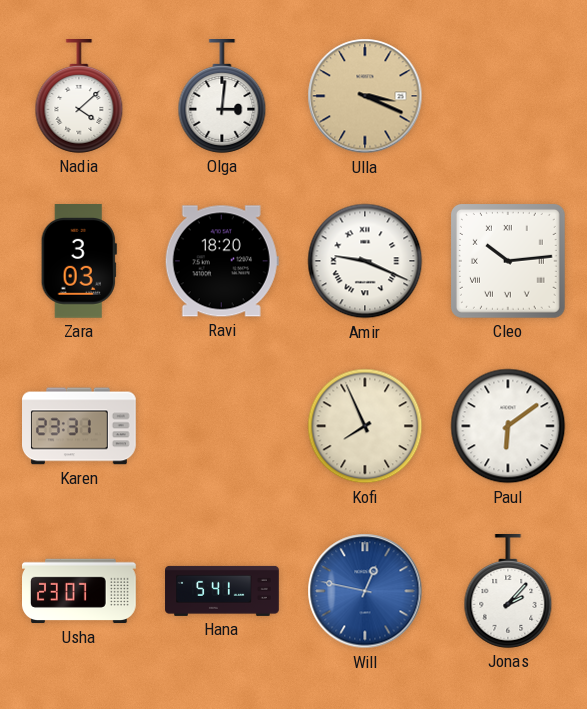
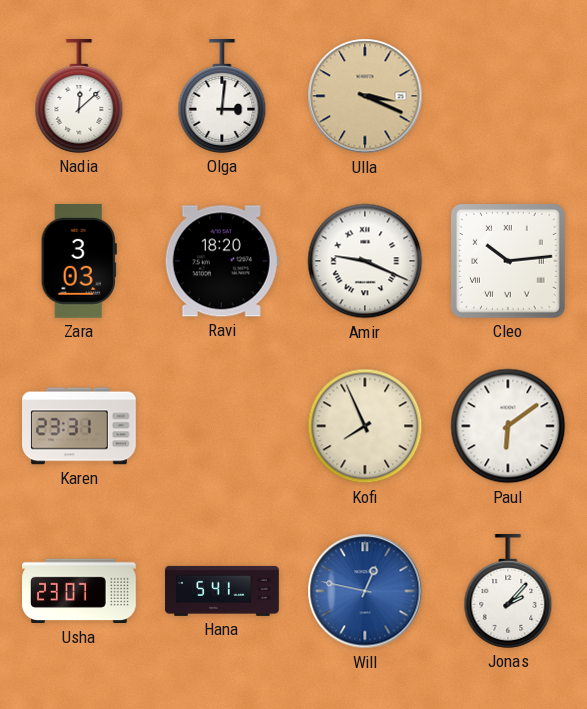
Nadia: 4:08 -> 12:08
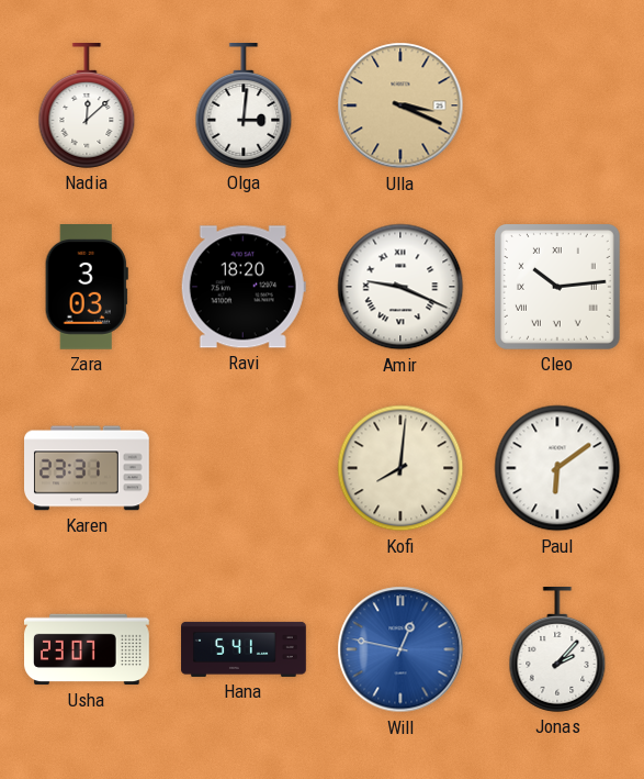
Kofi: 7:56 -> 8:01
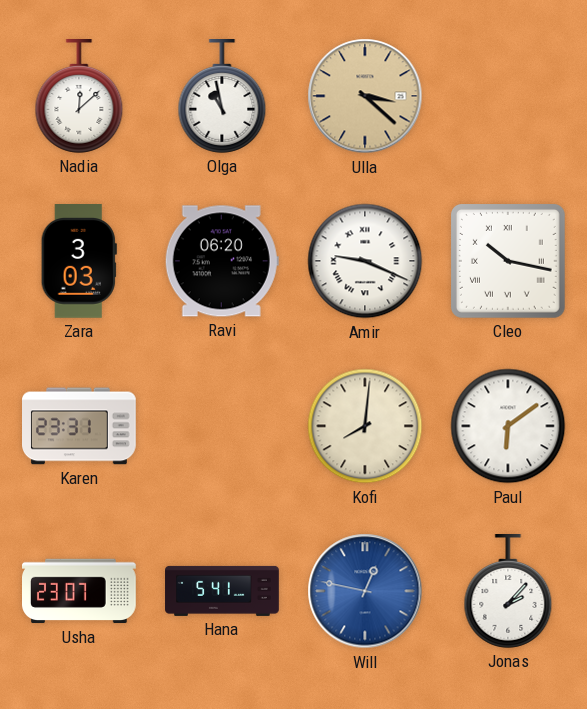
Olga: 3:01 -> 10:58
Ulla: 3:19 -> 3:22
Ravi: 18:20 -> 06:20
Cleo: 10:14 -> 10:17
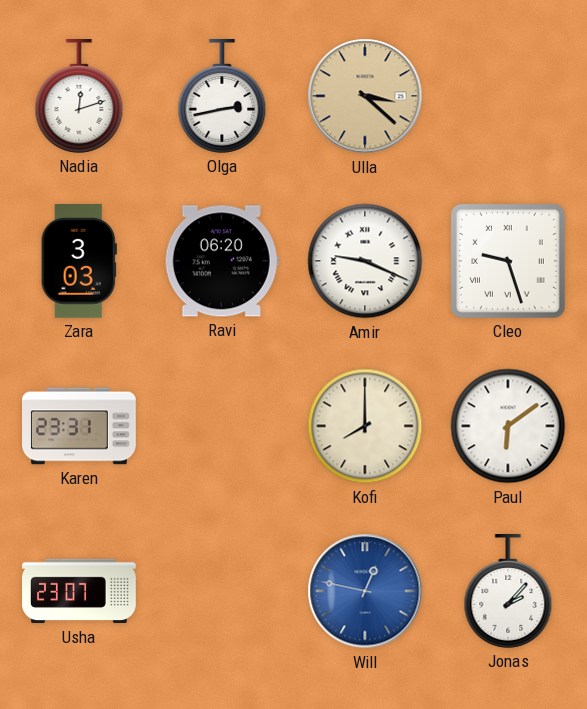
Nadia: 12:08 -> 12:12
Olga: 10:58 -> 2:43
Cleo: 10:17 -> 9:27
Kofi: 8:01 -> 8:00
Hana: 5:41 -> none
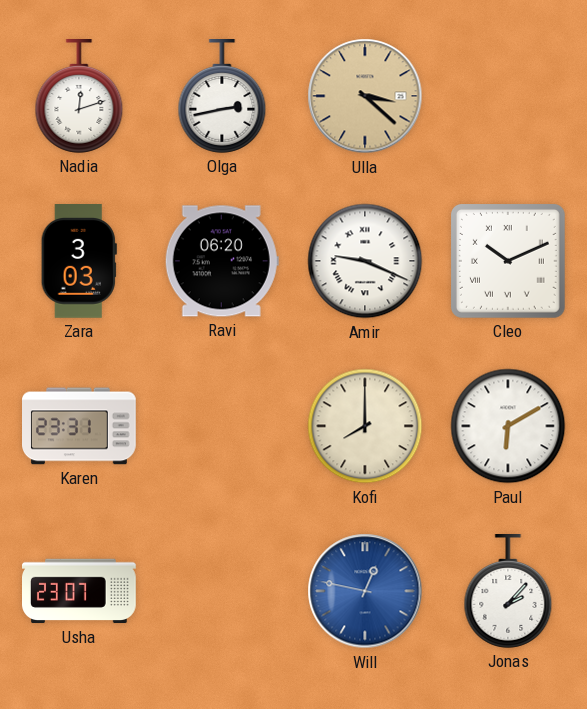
Cleo: 9:27 -> 10:11
Paul: 6:09 -> 6:10
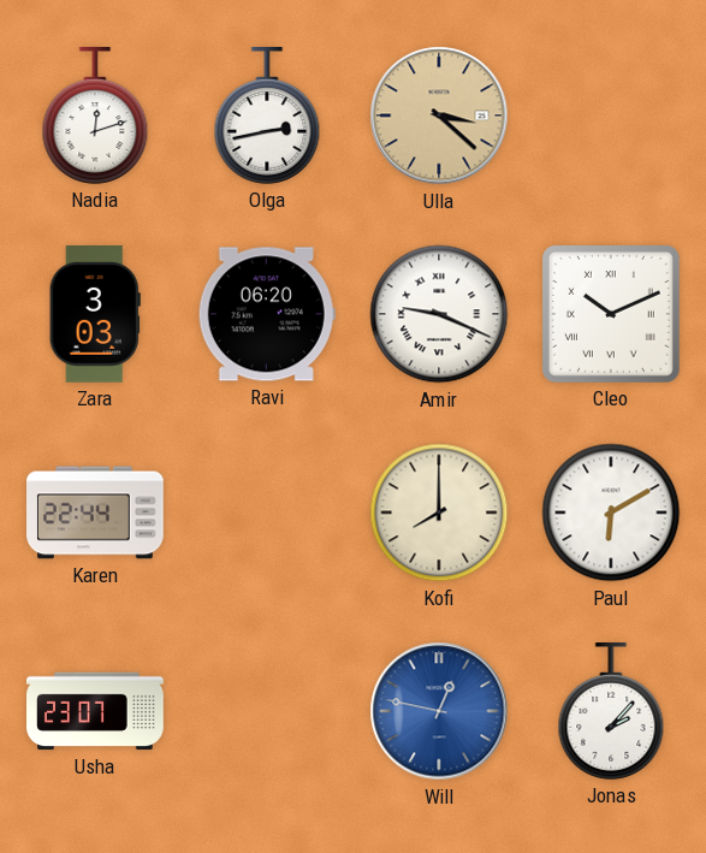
Karen: 23:31 -> 22:44
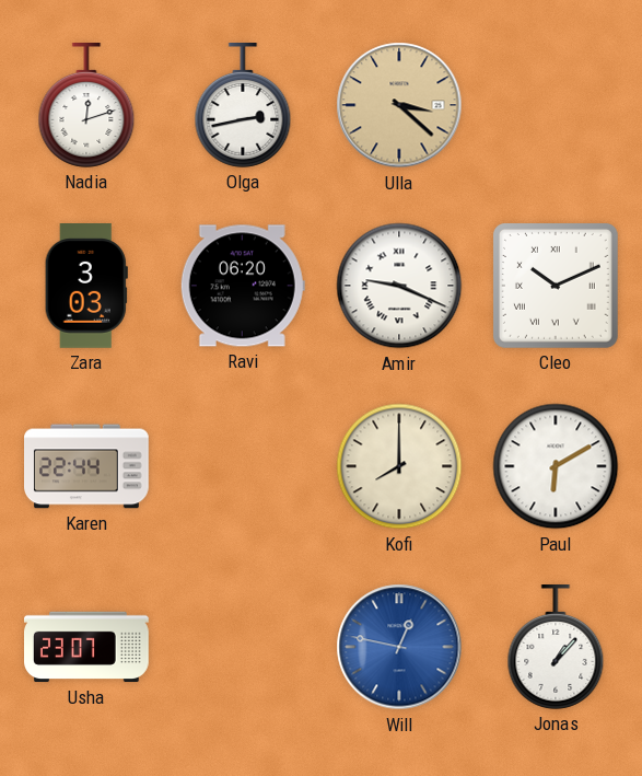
Jonas: 2:07 -> 1:07
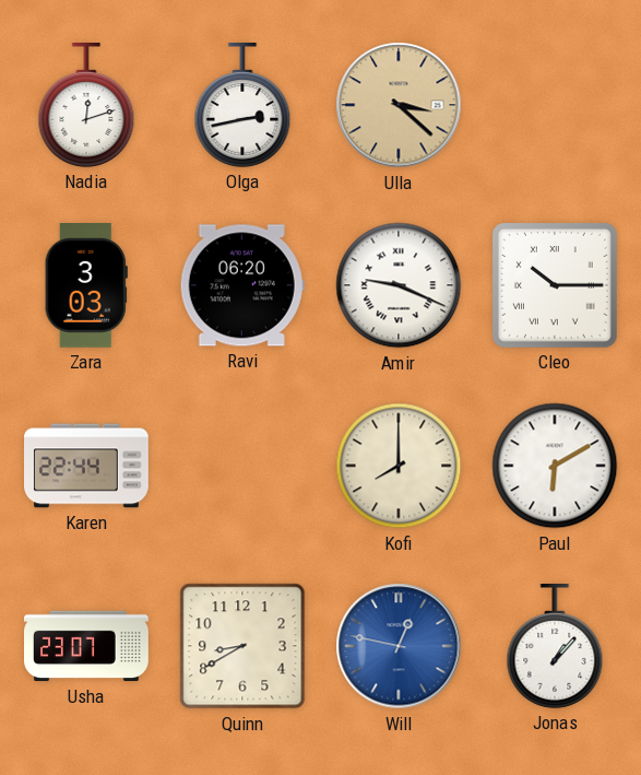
Cleo: 10:11 -> 10:15
Quinn: none -> 8:40
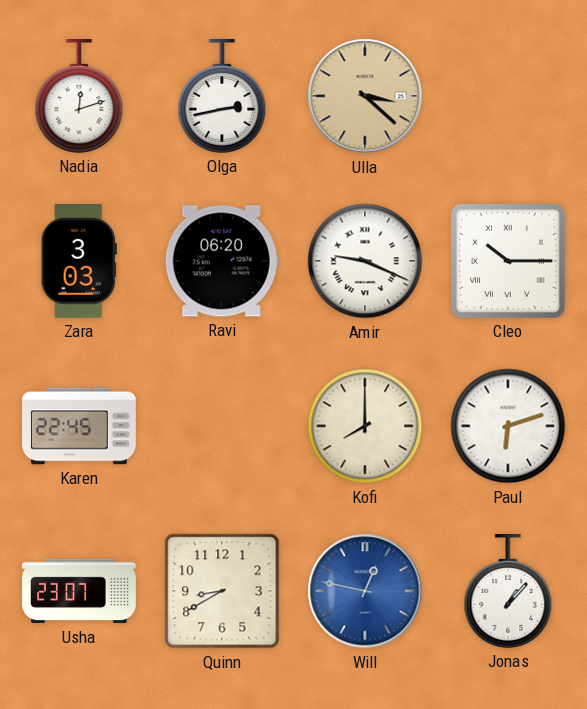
Karen: 22:44 -> 22:45
Paul: 6:10 -> 6:12
